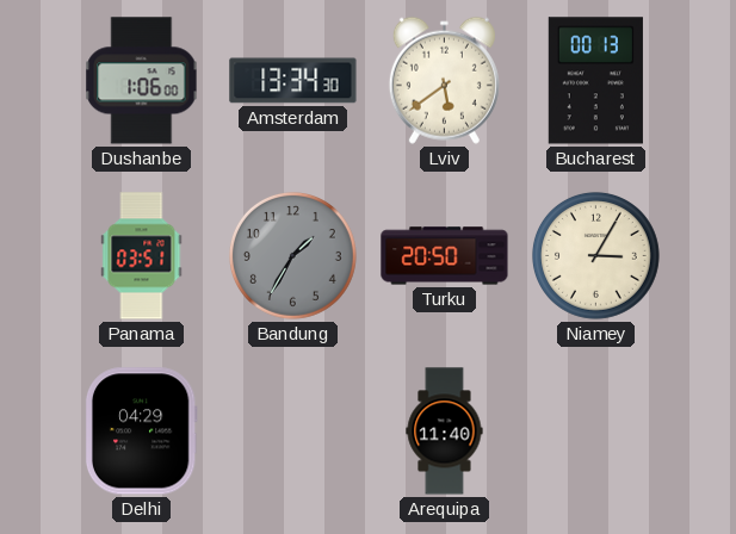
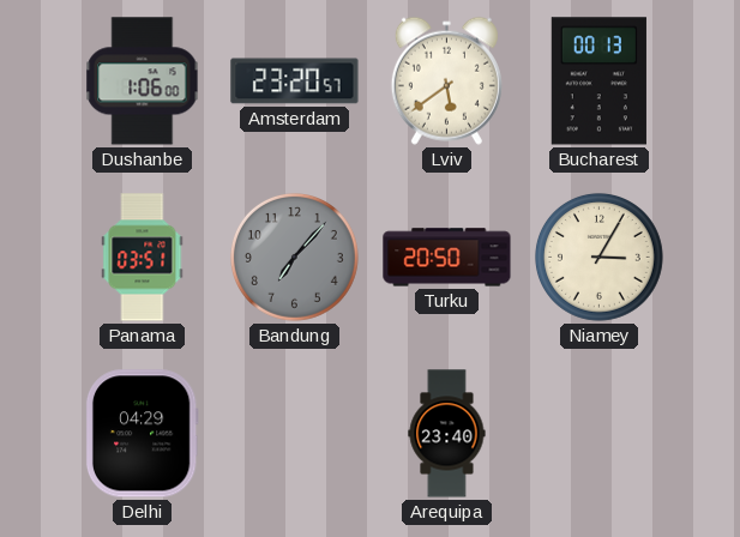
Amsterdam: 13:34 -> 23:20
Bandung: 1:35 -> 7:07
Arequipa: 11:40 -> 23:40
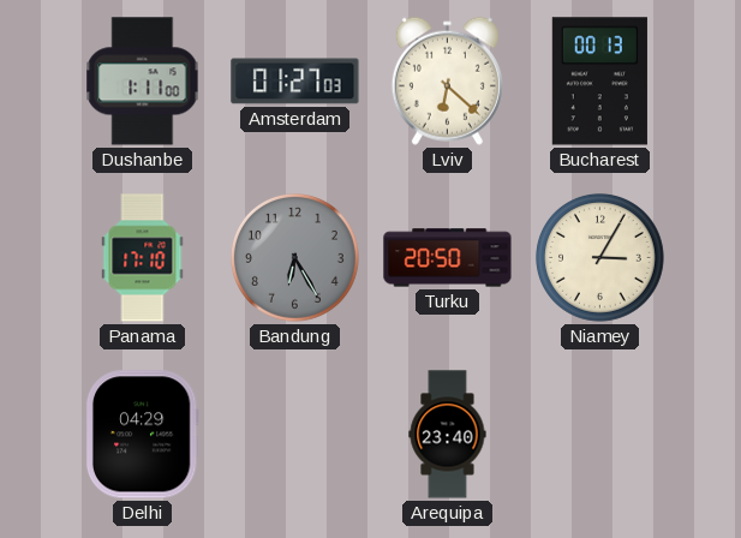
Dushanbe: 1:06 -> 1:11
Amsterdam: 23:20 -> 01:27
Lviv: 5:39 -> 6:22
Panama: 03:51 -> 17:10
Bandung: 7:07 -> 6:25
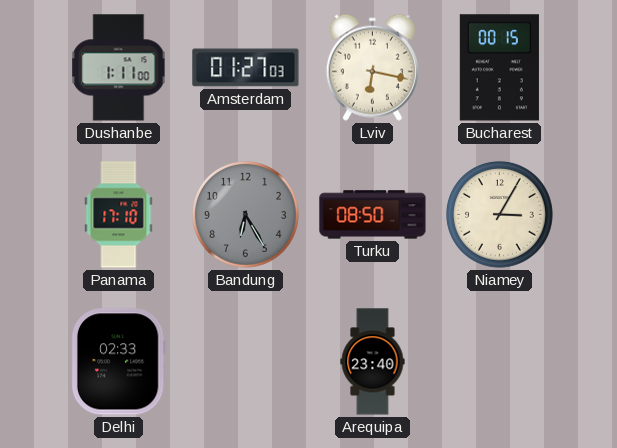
Lviv: 6:22 -> 6:17
Bucharest: 00:13 -> 00:15
Turku: 20:50 -> 08:50
Delhi: 04:29 -> 02:33
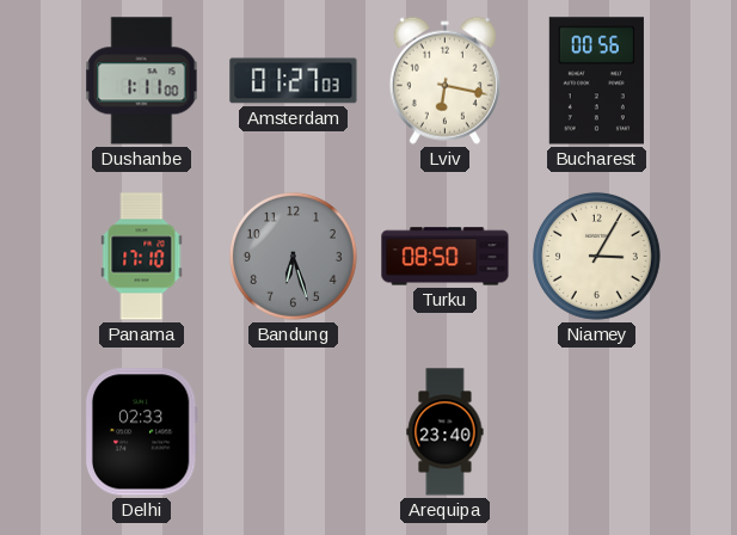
Bucharest: 00:15 -> 00:56
Bandung: 6:25 -> 6:27
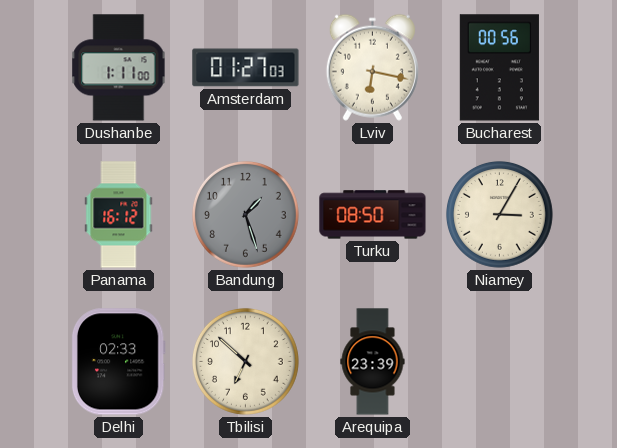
Panama: 17:10 -> 16:12
Bandung: 6:27 -> 1:27
Tbilisi: none -> 6:52
Arequipa: 23:40 -> 23:39
